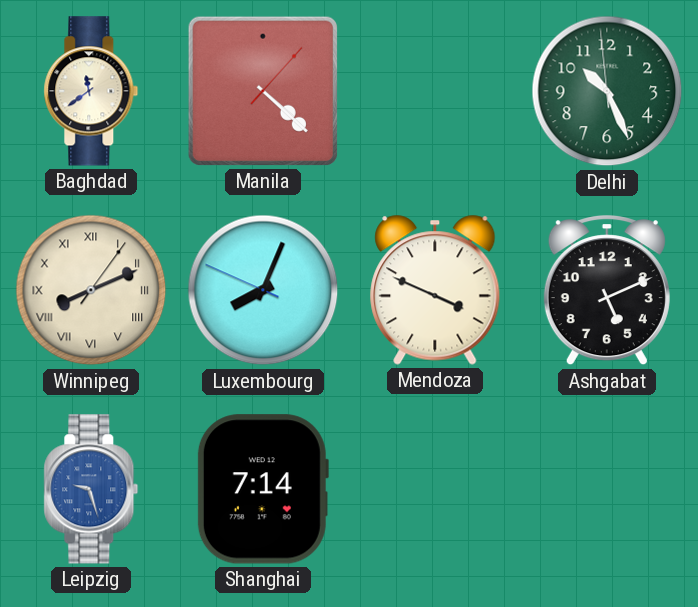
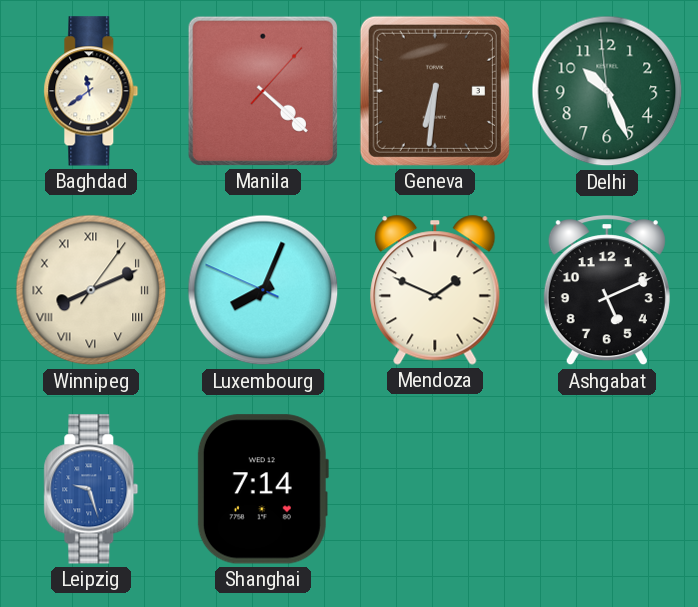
Geneva: none -> 6:31
Mendoza: 3:49 -> 1:49
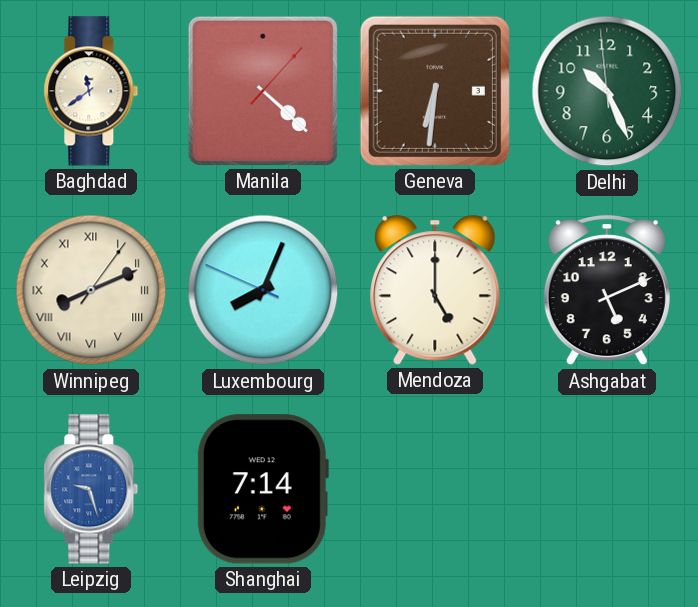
Mendoza: 1:49 -> 5:00
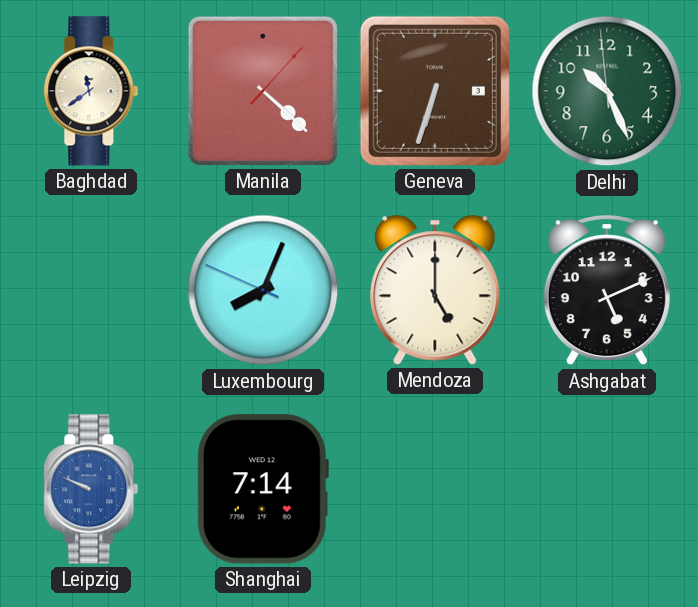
Geneva: 6:31 -> 6:33
Winnipeg: 8:11 -> none
Leipzig: 9:27 -> 9:49
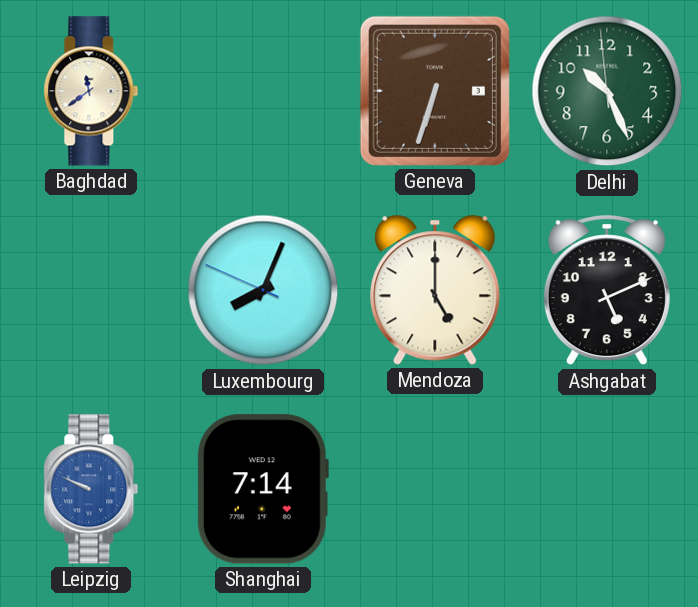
Manila: 4:22 -> none
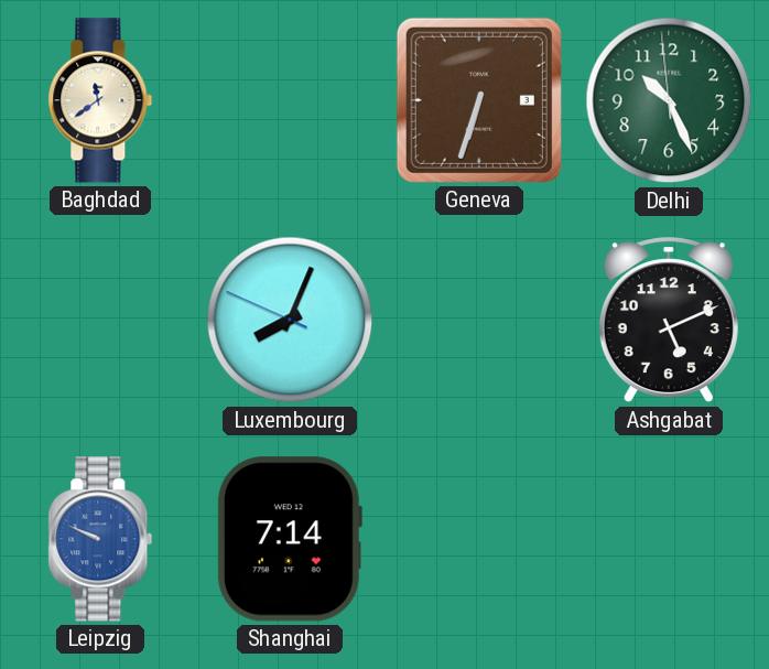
Mendoza: 5:00 -> none
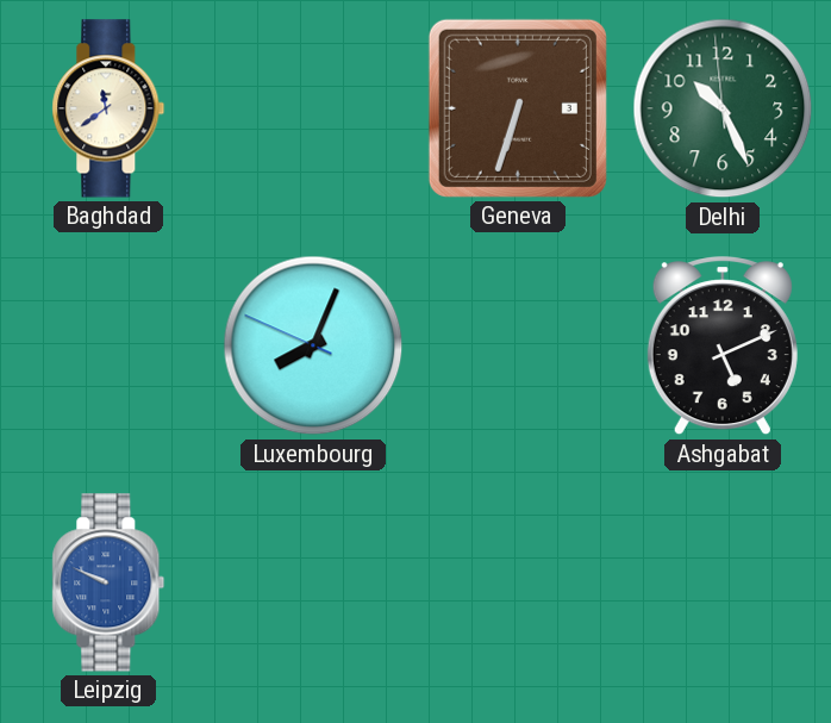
Shanghai: 7:14 -> none
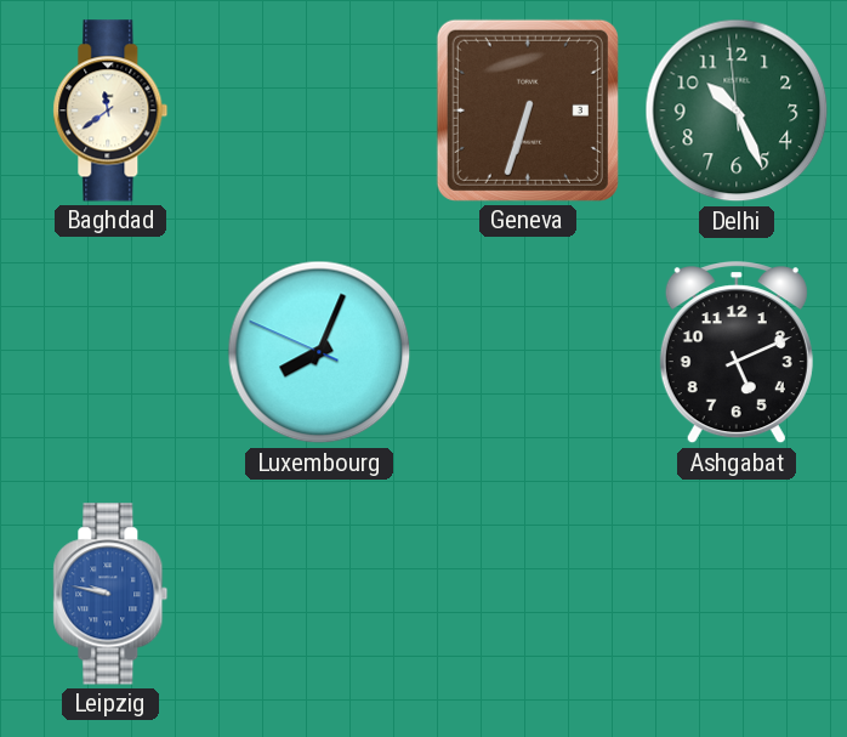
Leipzig: 9:49 -> 9:47
